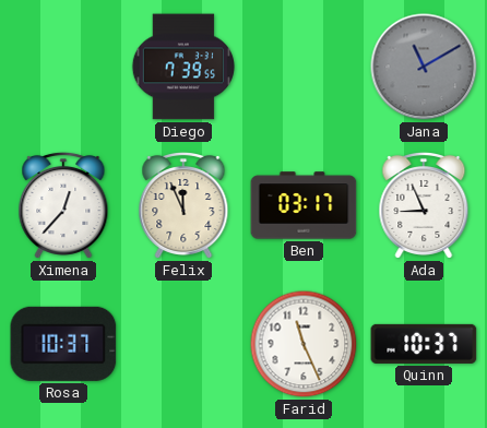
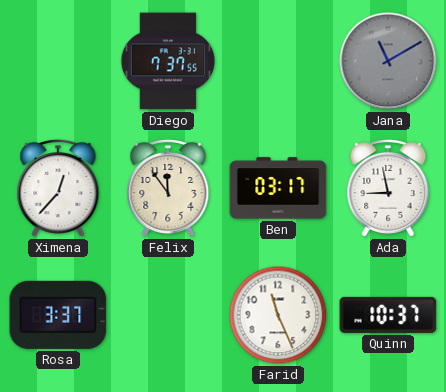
Diego: 7:39 -> 7:37
Felix: 11:56 -> 11:54
Ada: 8:56 -> 8:58
Rosa: 10:37 -> 3:37
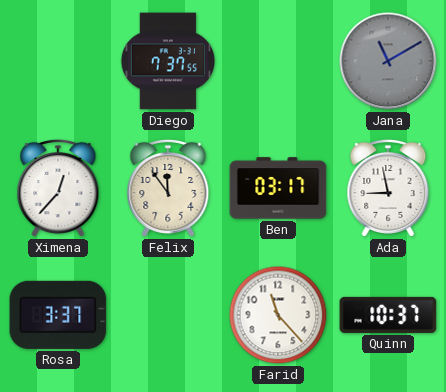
Farid: 11:26 -> 11:23
